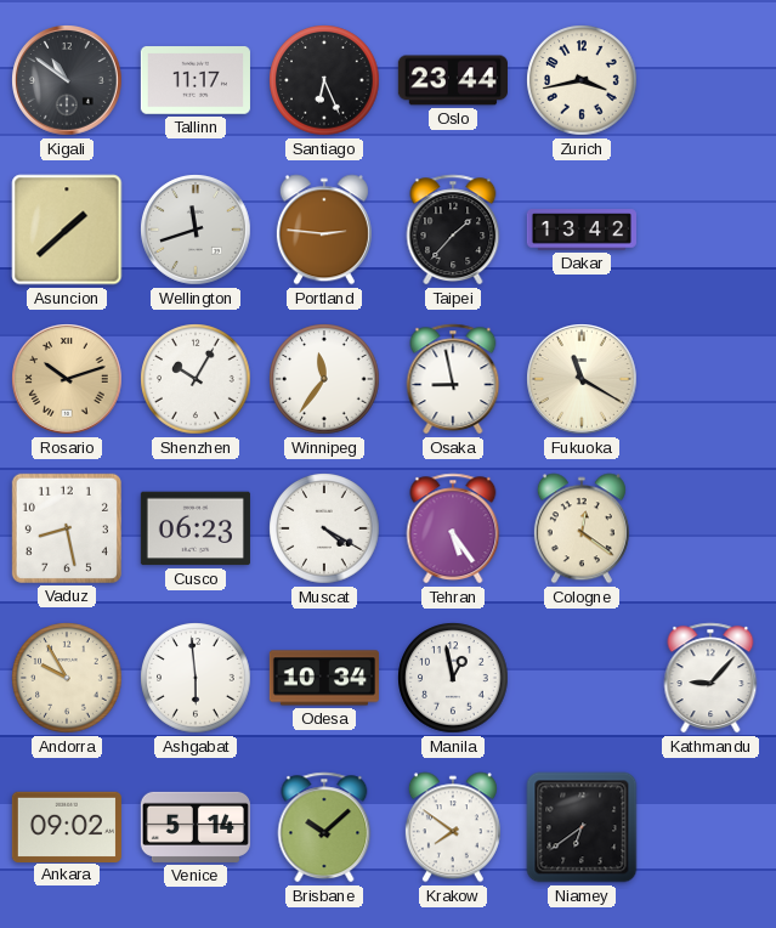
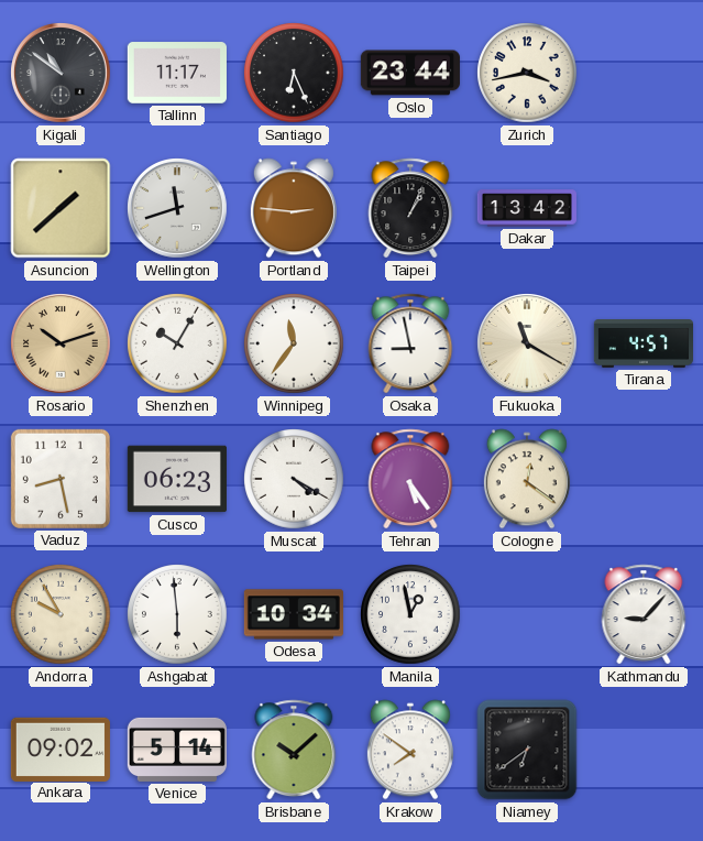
Taipei: 1:37 -> 1:04
Tirana: none -> 4:57
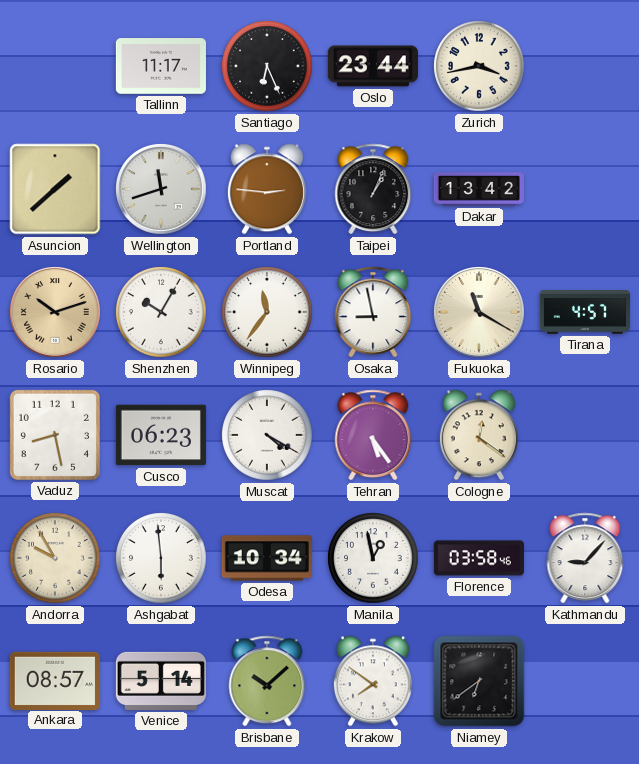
Kigali: 10:51 -> none
Florence: none -> 03:58
Ankara: 09:02 -> 08:57
